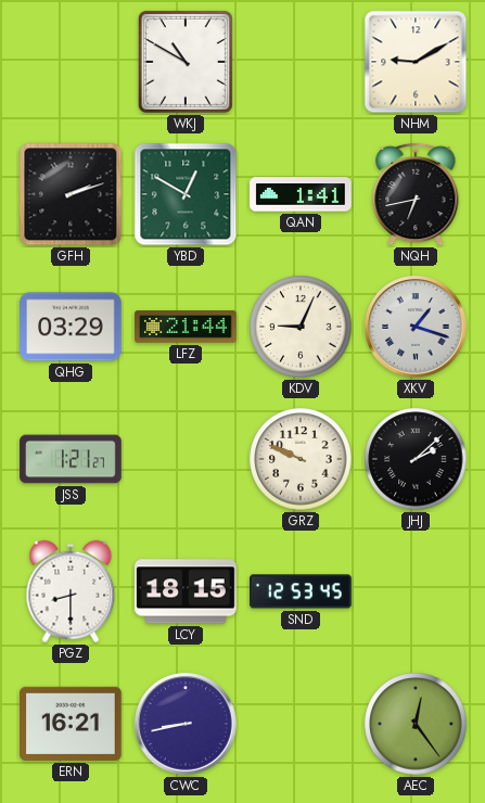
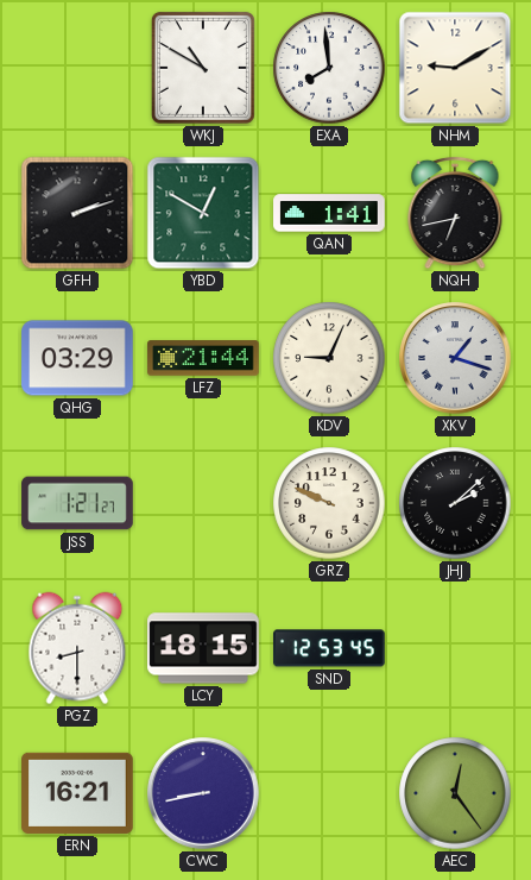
EXA: none -> 7:59
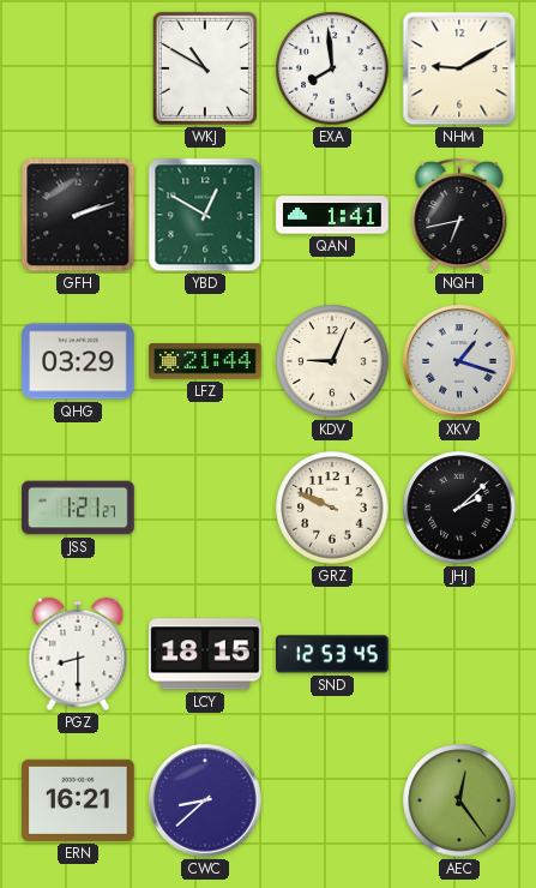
CWC: 8:43 -> 8:38
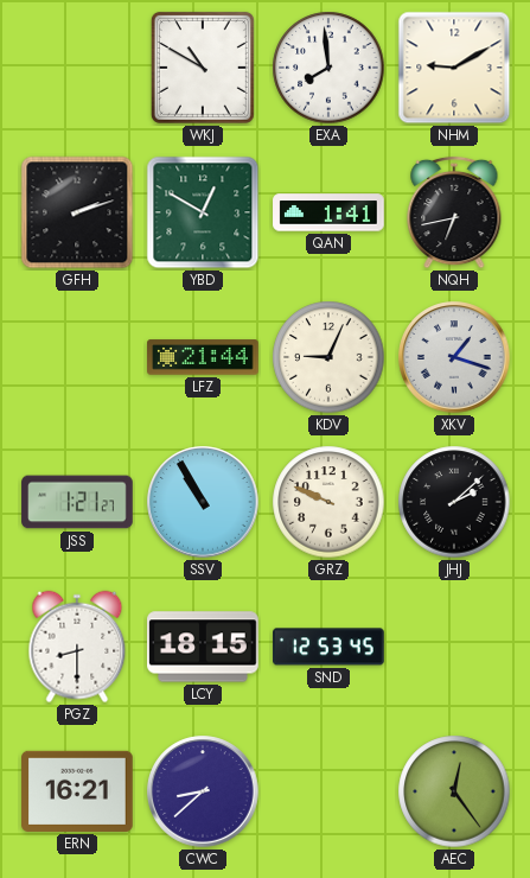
QHG: 03:29 -> none
SSV: none -> 10:55
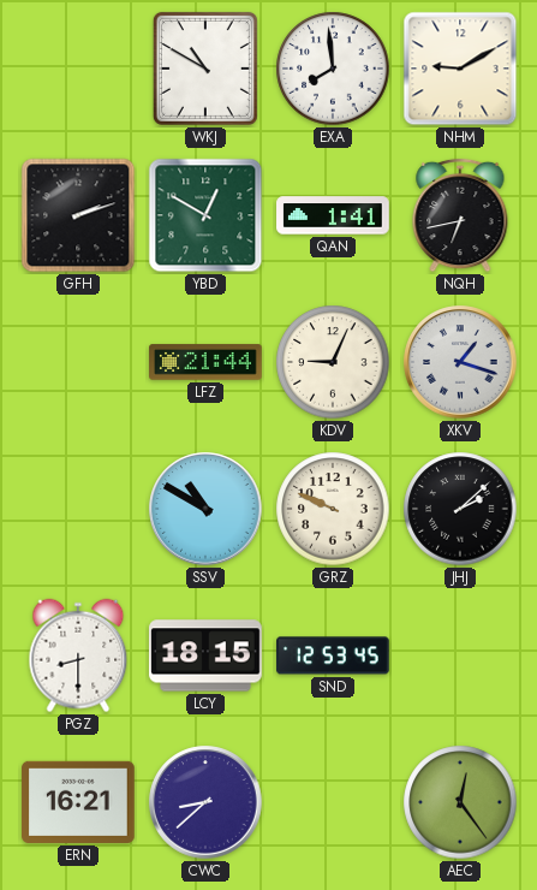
JSS: 1:21 -> none
SSV: 10:55 -> 10:50
